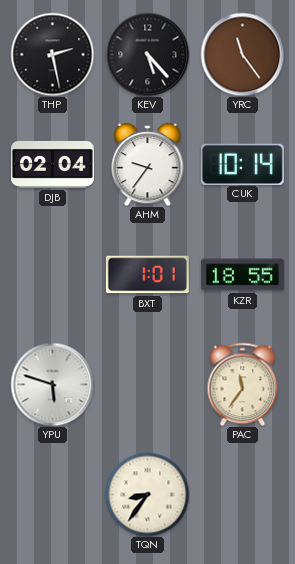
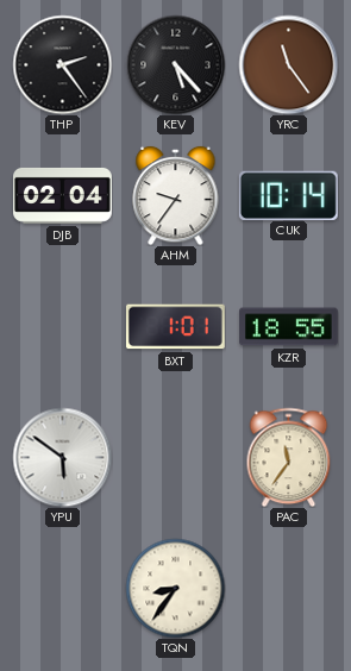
THP: 2:28 -> 2:24
YPU: 5:48 -> 5:51
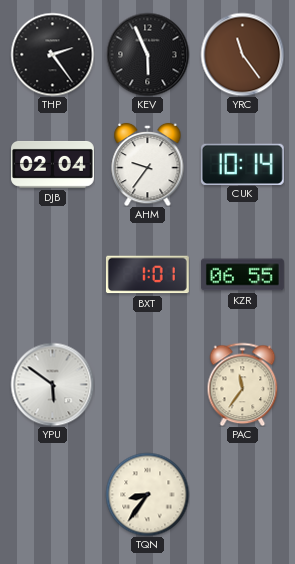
KEV: 5:23 -> 5:56
KZR: 18:55 -> 06:55
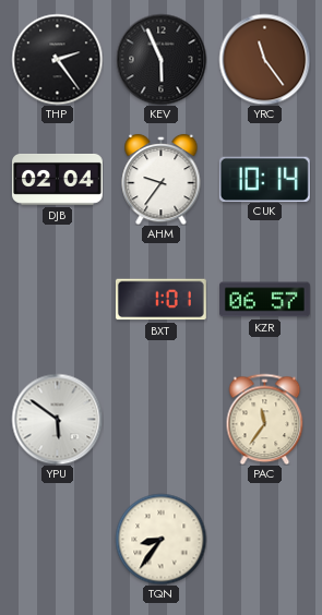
KZR: 06:55 -> 06:57
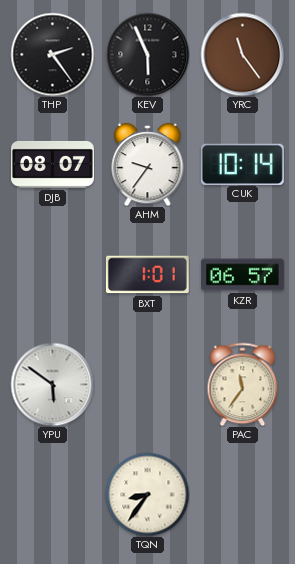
DJB: 02:04 -> 08:07
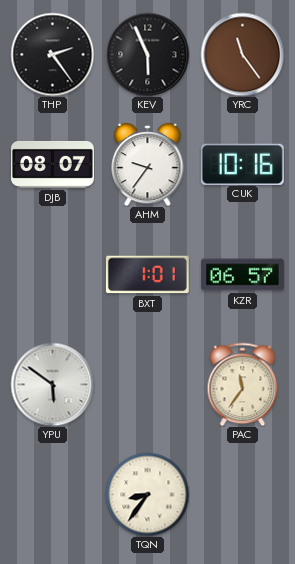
CUK: 10:14 -> 10:16
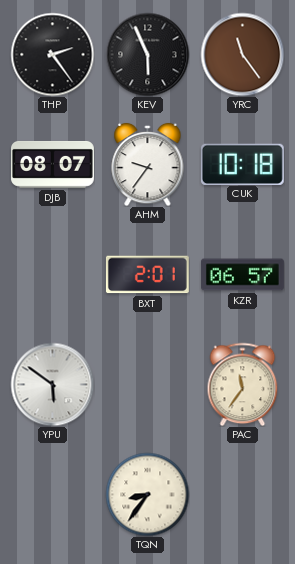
CUK: 10:16 -> 10:18
BXT: 1:01 -> 2:01
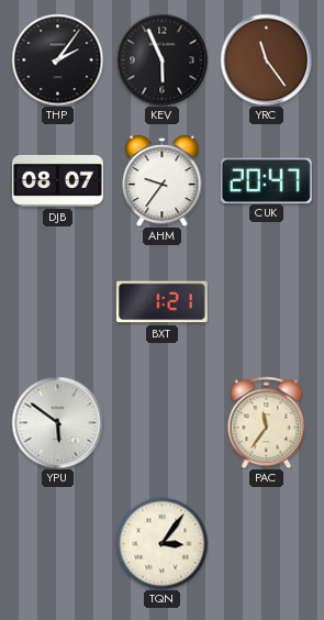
THP: 2:24 -> 2:06
CUK: 10:18 -> 20:47
BXT: 2:01 -> 1:21
KZR: 06:57 -> none
TQN: 8:36 -> 3:06
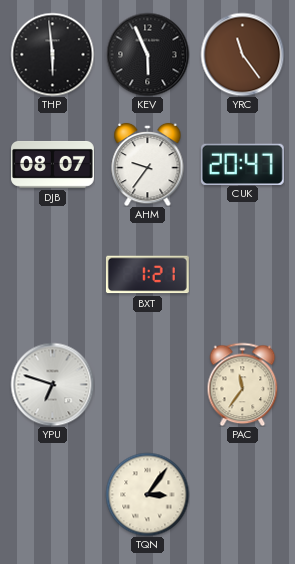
THP: 2:06 -> 5:59
YPU: 5:51 -> 6:48
